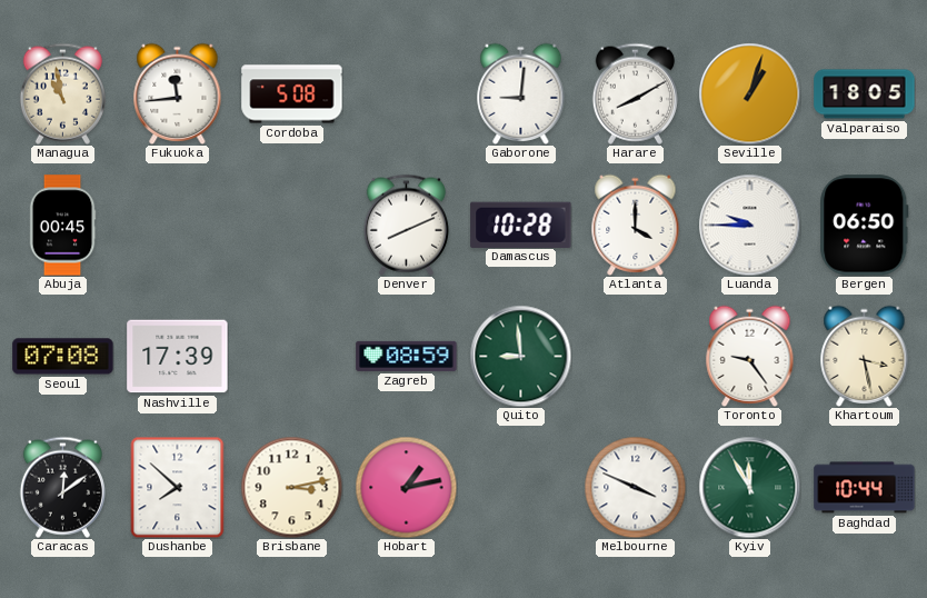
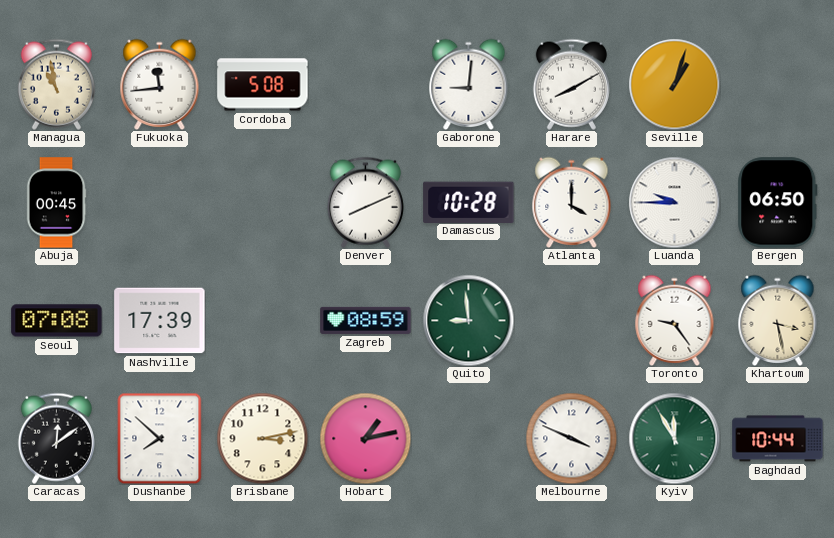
Valparaiso: 18:05 -> none
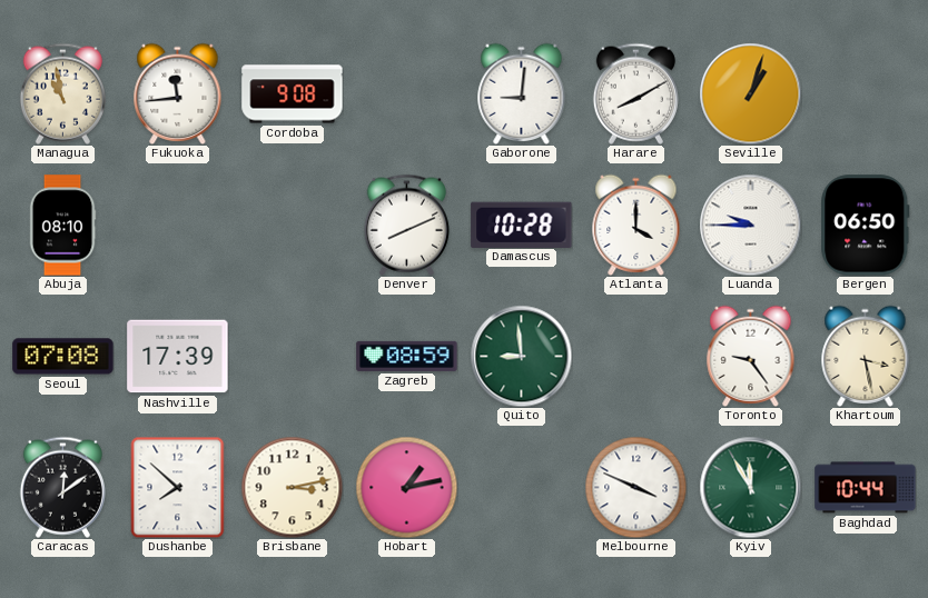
Cordoba: 5:08 -> 9:08
Abuja: 00:45 -> 08:10
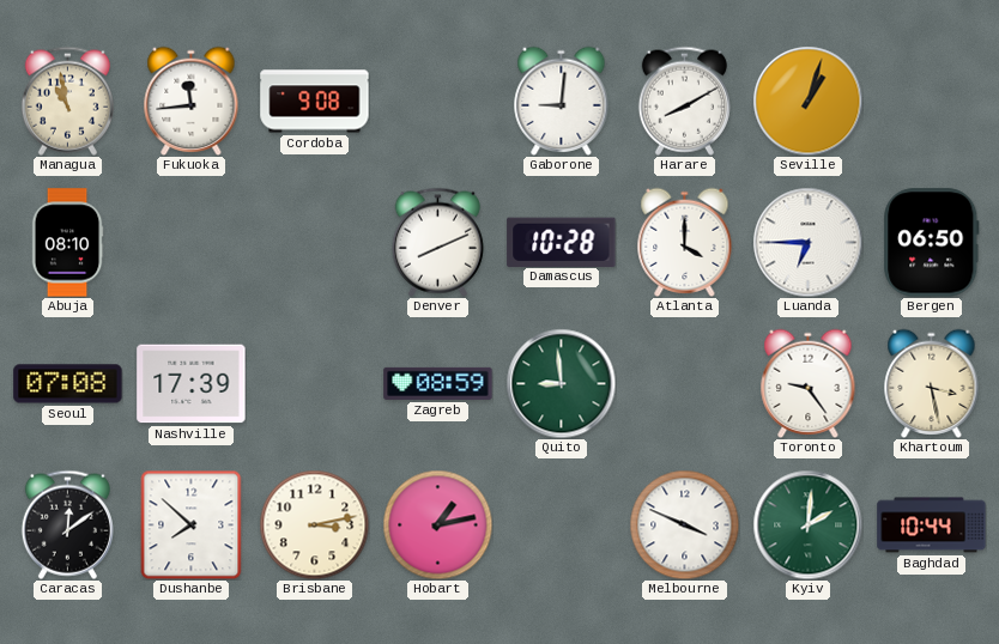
Luanda: 9:45 -> 6:45
Kyiv: 11:55 -> 2:01
